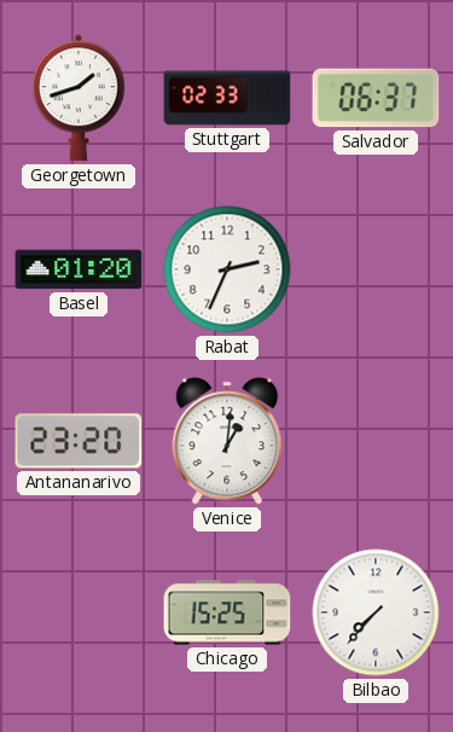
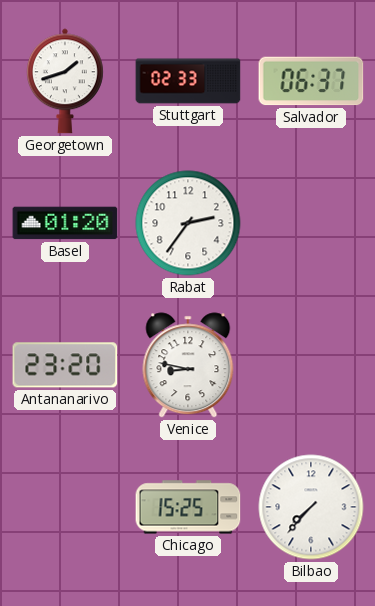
Rabat: 2:34 -> 2:36
Venice: 1:01 -> 8:47
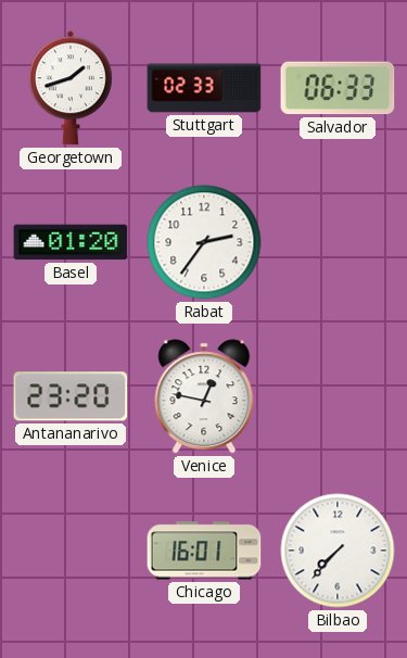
Salvador: 06:37 -> 06:33
Venice: 8:47 -> 12:47
Chicago: 15:25 -> 16:01
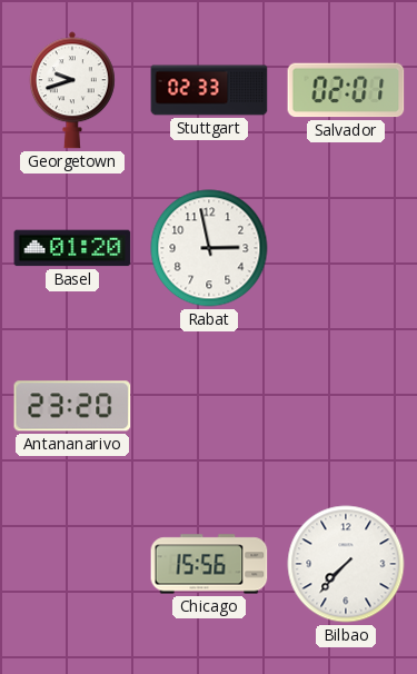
Georgetown: 1:42 -> 9:42
Salvador: 06:33 -> 02:01
Rabat: 2:36 -> 2:58
Venice: 12:47 -> none
Chicago: 16:01 -> 15:56
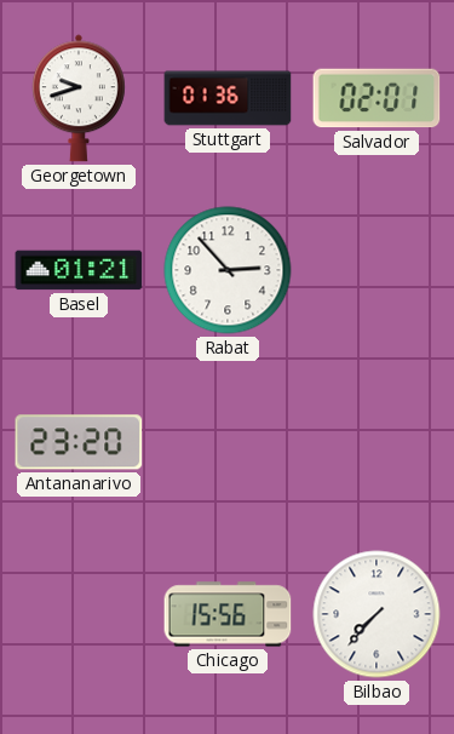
Stuttgart: 02:33 -> 01:36
Basel: 01:20 -> 01:21
Rabat: 2:58 -> 2:53
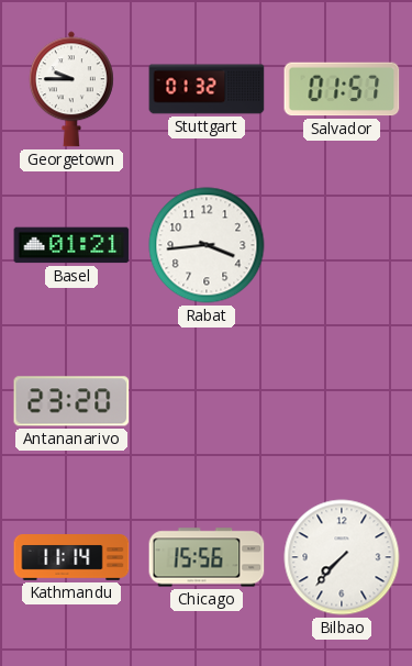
Georgetown: 9:42 -> 9:45
Stuttgart: 01:36 -> 01:32
Salvador: 02:01 -> 01:57
Rabat: 2:53 -> 3:44
Kathmandu: none -> 11:14
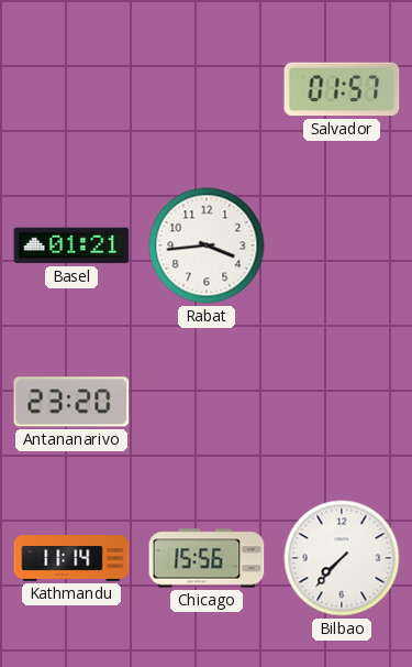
Georgetown: 9:45 -> none
Stuttgart: 01:32 -> none
